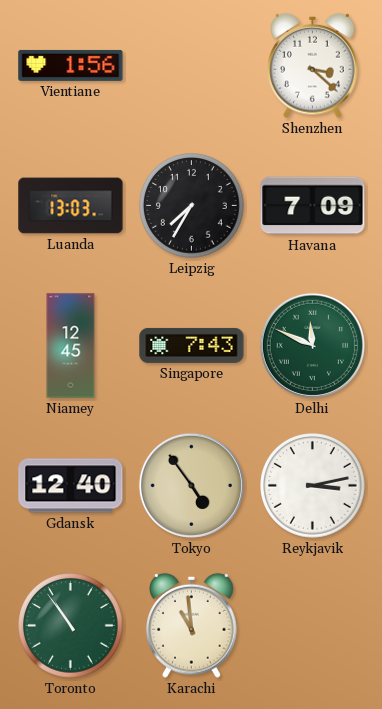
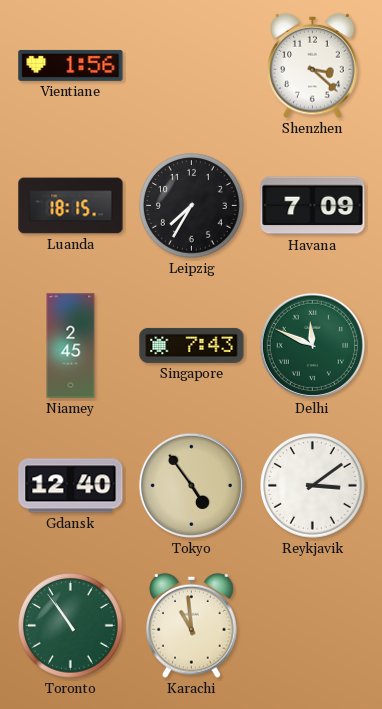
Luanda: 13:03 -> 18:15
Niamey: 12:45 -> 2:45
Reykjavik: 3:13 -> 3:09
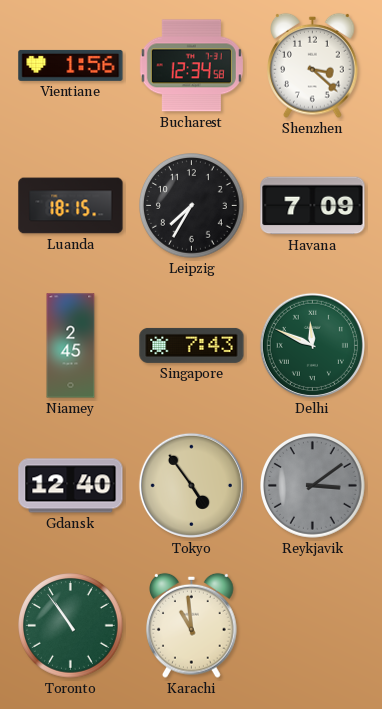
Bucharest: none -> 12:34
Reykjavik dial: white -> grey
